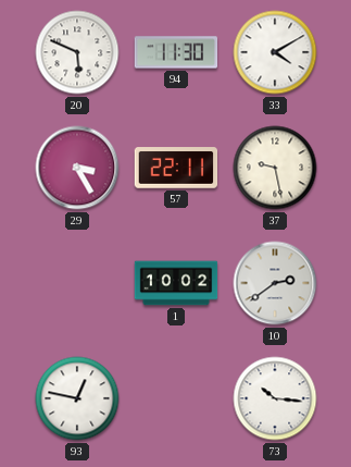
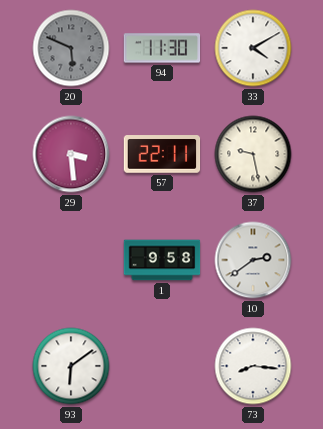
20 dial: white -> grey
29: 3:25 -> 3:29
1: 10:02 -> 9:58
93: 12:47 -> 6:09
73: 10:16 -> 8:16
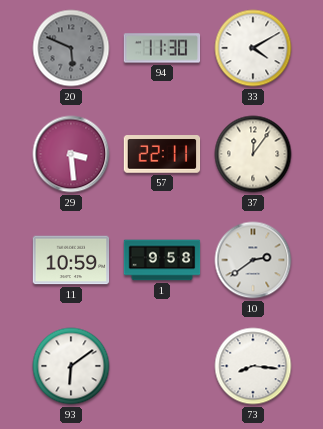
37: 9:28 -> 12:06
11: none -> 10:59
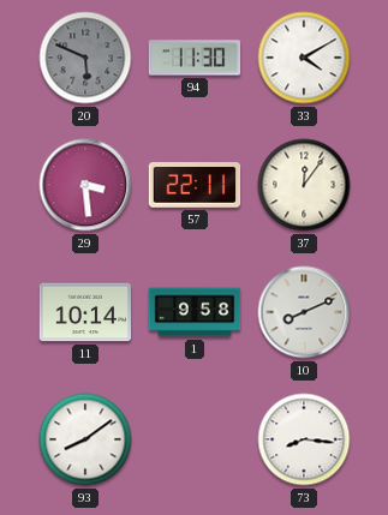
11: 10:59 -> 10:14
10: 2:39 -> 8:11
93: 6:09 -> 8:09
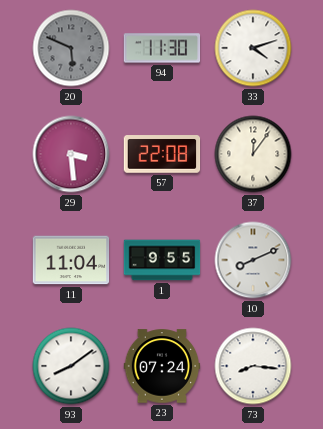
33: 4:10 -> 4:12
57: 22:11 -> 22:08
11: 10:14 -> 11:04
1: 9:58 -> 9:55
23: none -> 07:24
